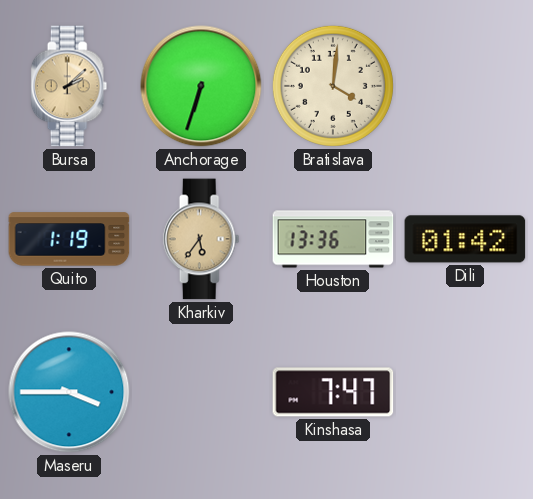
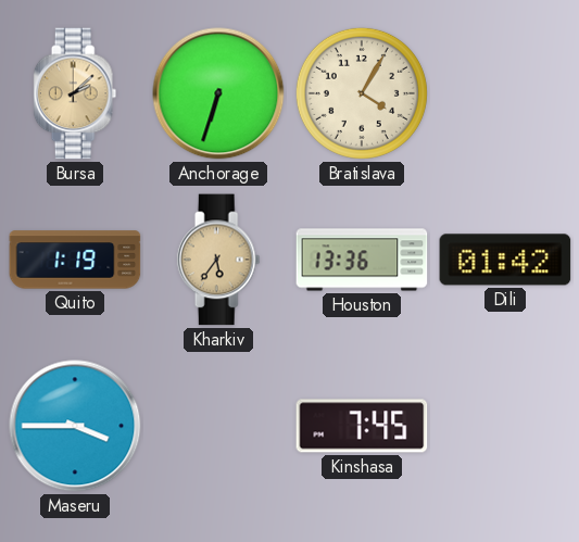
Bratislava: 4:01 -> 4:05
Kinshasa: 7:47 -> 7:45
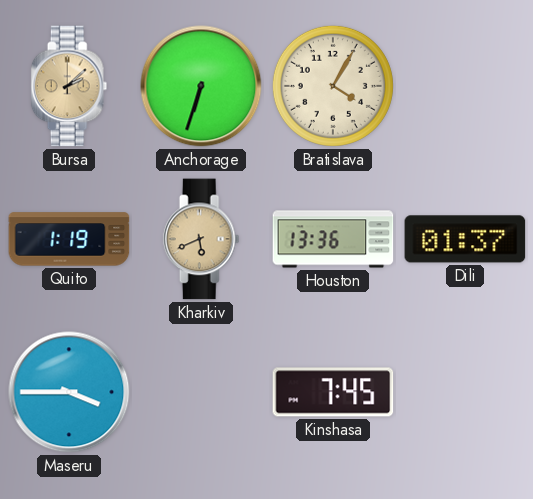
Kharkiv: 5:36 -> 5:41
Dili: 01:42 -> 01:37
